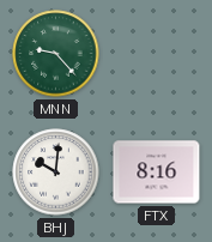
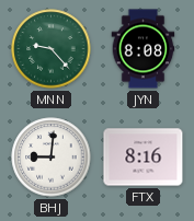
JYN: none -> 8:08
BHJ: 10:01 -> 9:01
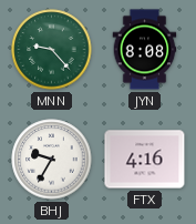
BHJ: 9:01 -> 9:35
FTX: 8:16 -> 4:16
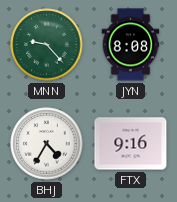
BHJ: 9:35 -> 4:35
FTX: 4:16 -> 9:16
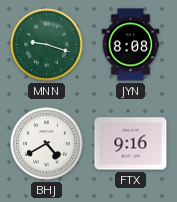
MNN: 9:23 -> 9:18
BHJ: 4:35 -> 4:40
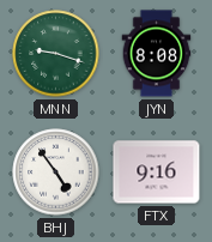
BHJ: 4:40 -> 4:54
